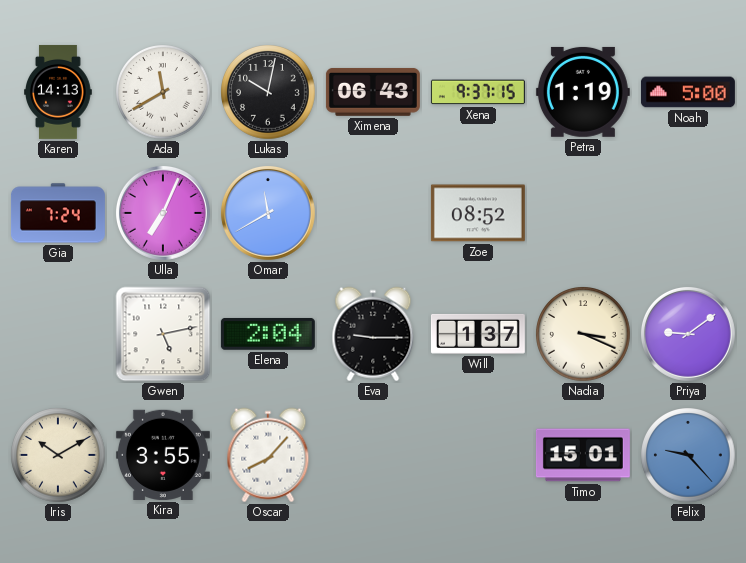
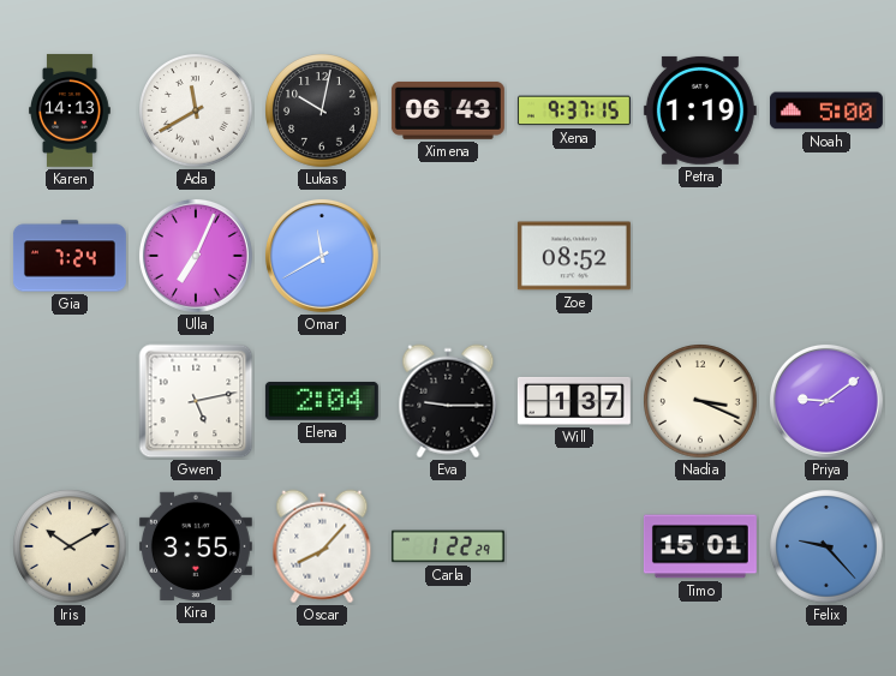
Carla: none -> 1:22
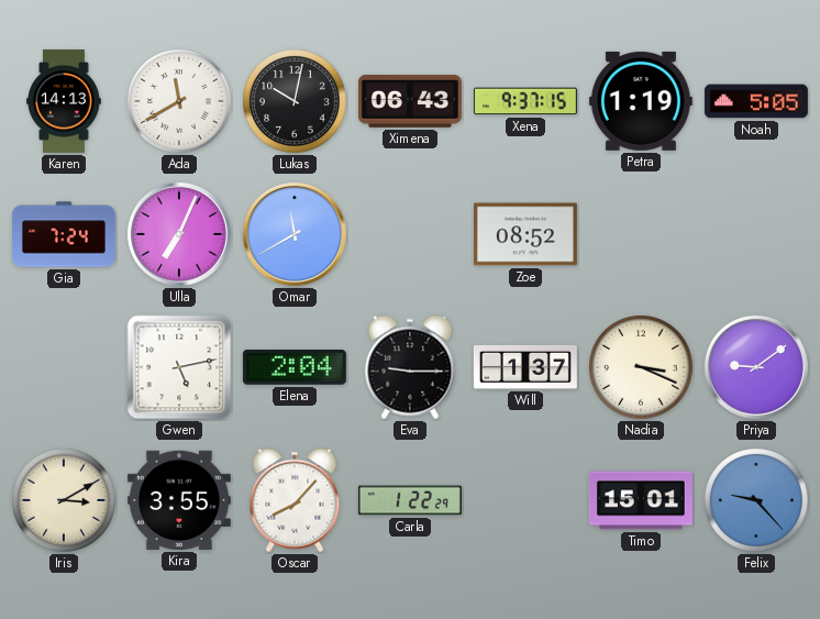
Noah: 5:00 -> 5:05
Iris: 10:10 -> 3:10
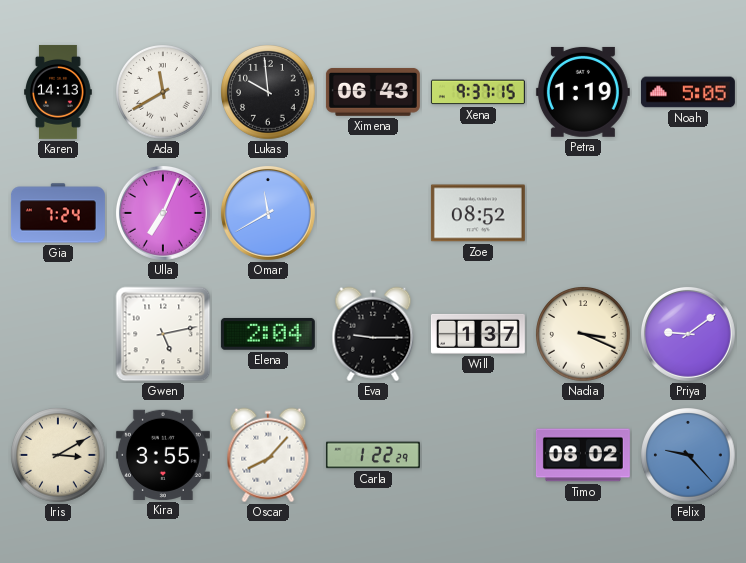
Lukas: 10:02 -> 9:59
Timo: 15:01 -> 08:02
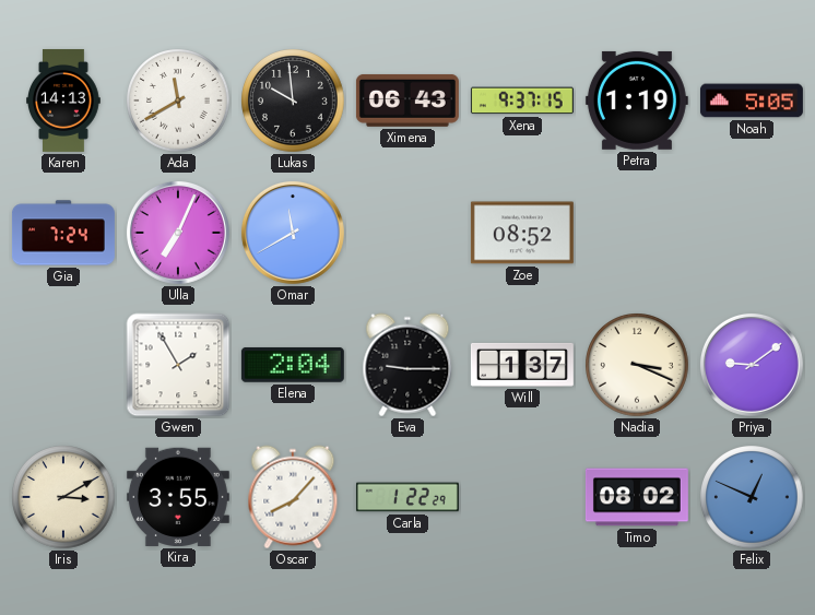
Gwen: 5:13 -> 1:55
Felix: 9:23 -> 12:49
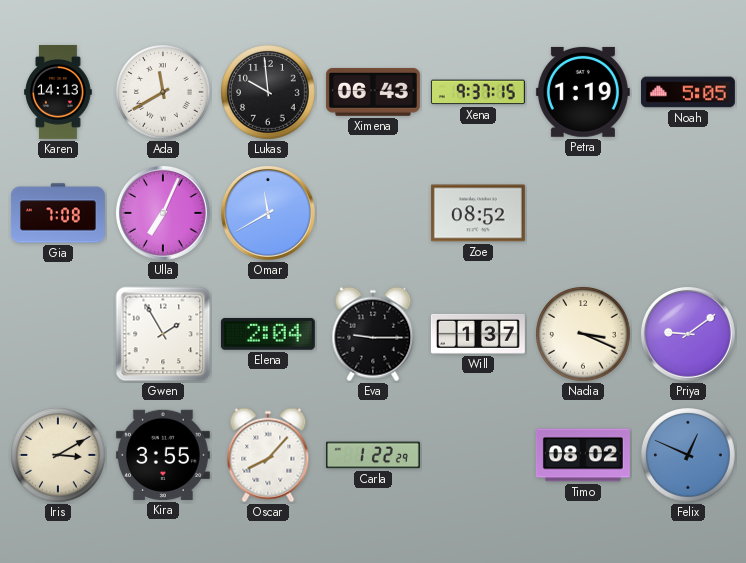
Gia: 7:24 -> 7:08
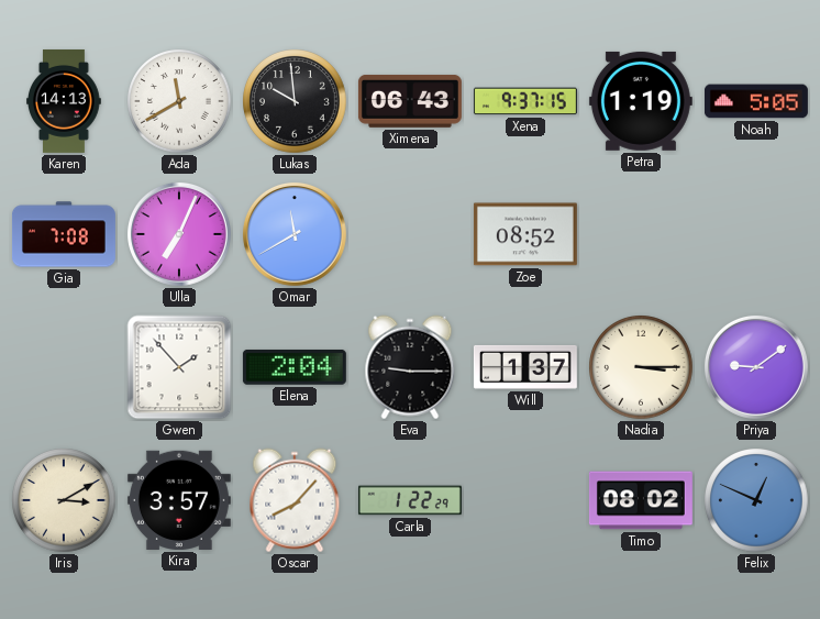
Gwen: 1:55 -> 1:53
Nadia: 3:19 -> 3:15
Kira: 3:55 -> 3:57
